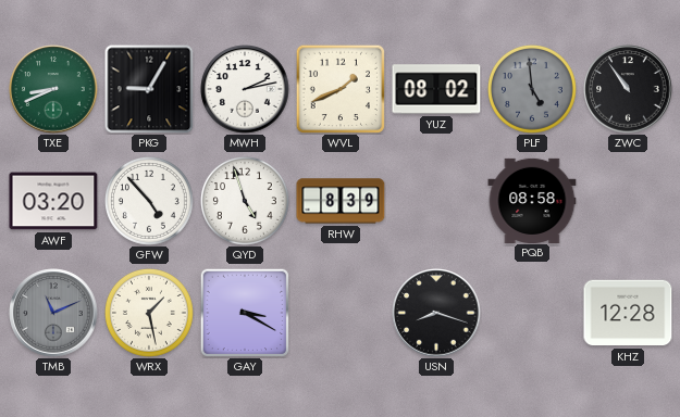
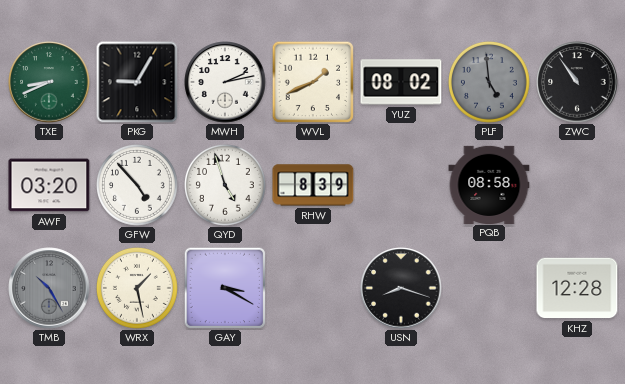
TMB: 11:11 -> 10:25
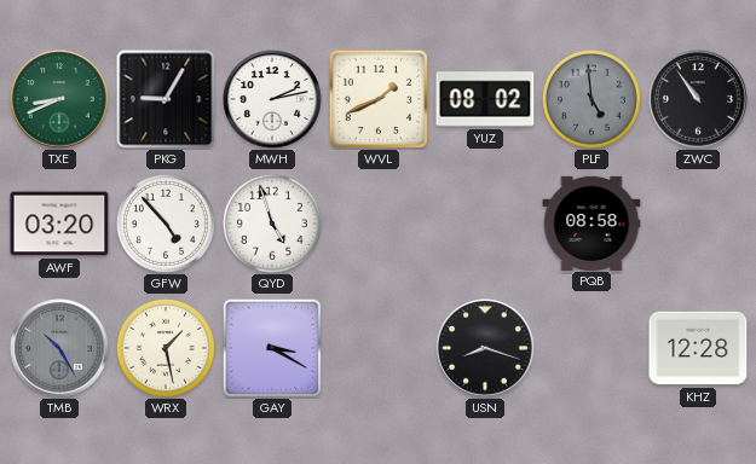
RHW: 8:39 -> none
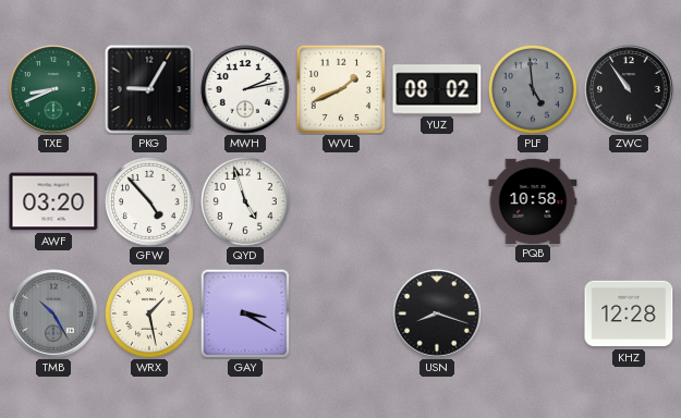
PQB: 08:58 -> 10:58
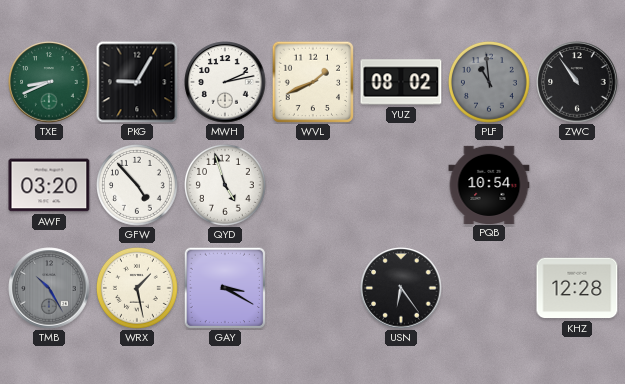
PLF: 4:59 -> 10:59
PQB: 10:58 -> 10:54
USN: 8:18 -> 6:24
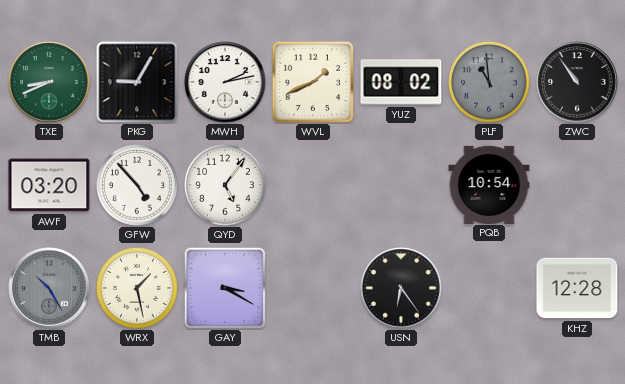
QYD: 4:57 -> 5:06
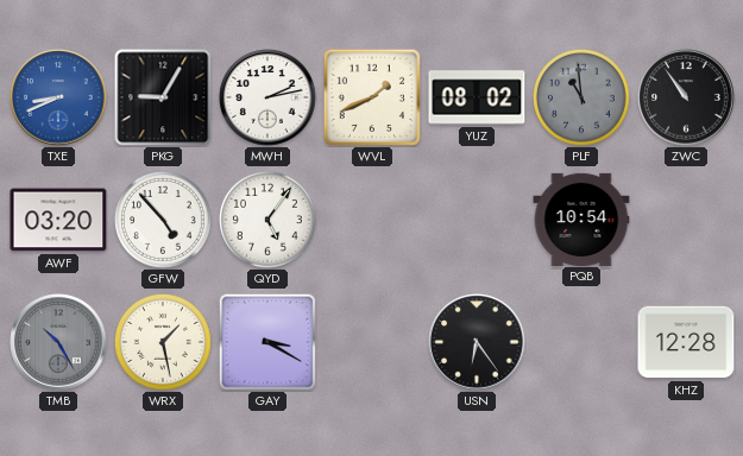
TXE dial: green -> blue
